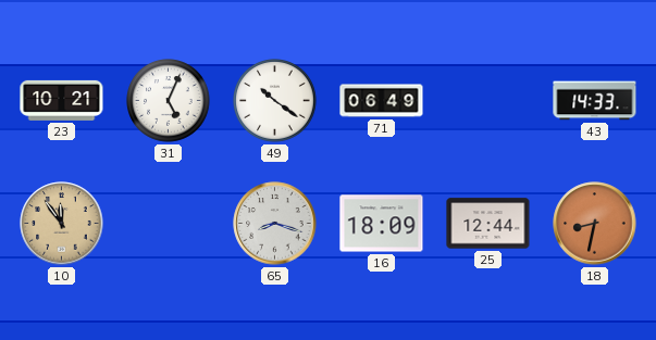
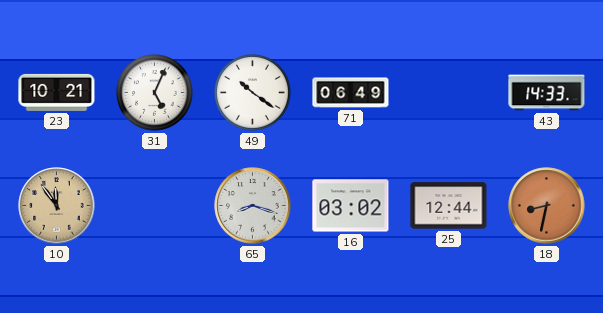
16: 18:09 -> 03:02
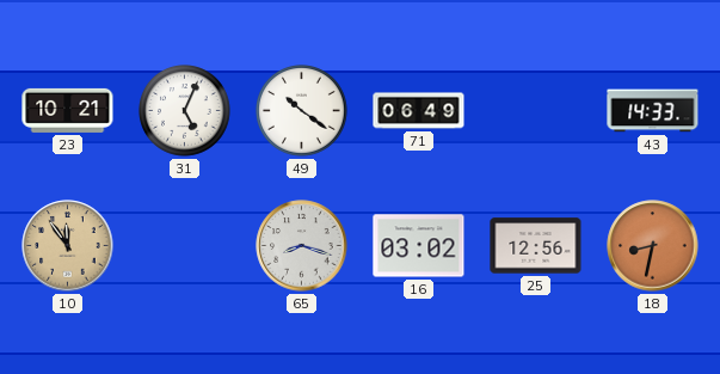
25: 12:44 -> 12:56
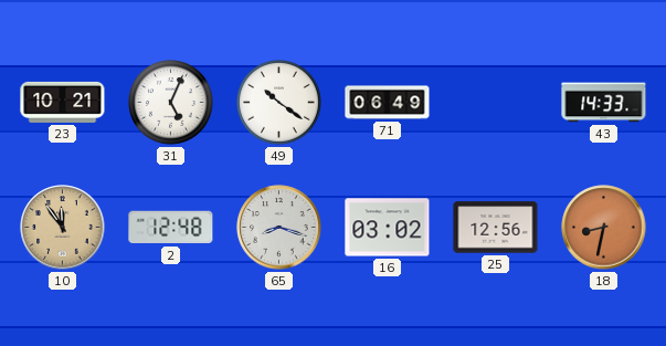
2: none -> 12:48
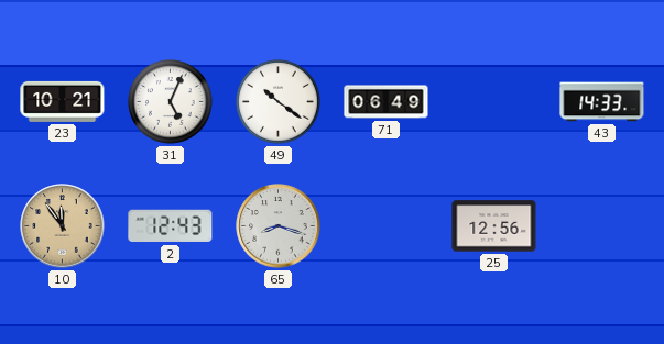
2: 12:48 -> 12:43
16: 03:02 -> none
18: 8:32 -> none
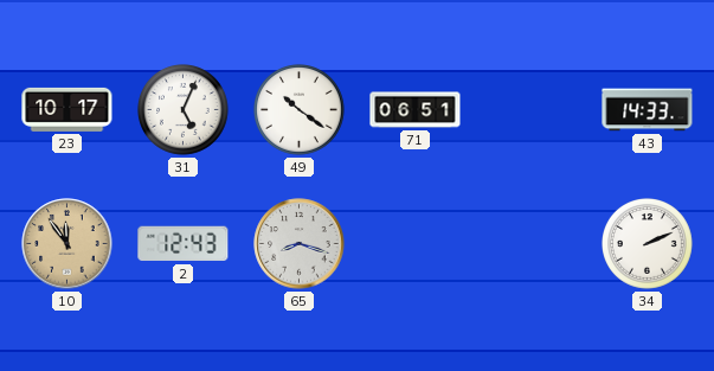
23: 10:21 -> 10:17
71: 06:49 -> 06:51
25: 12:56 -> none
34: none -> 2:11
